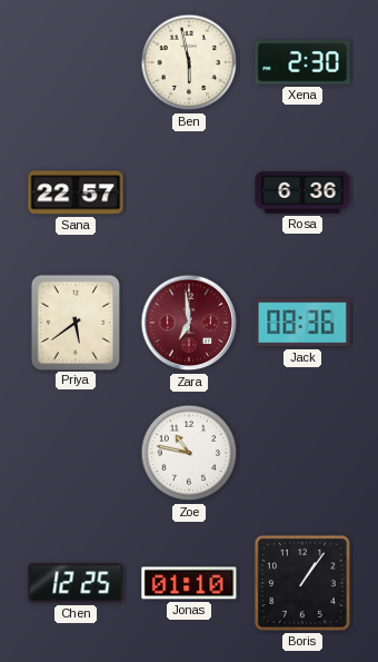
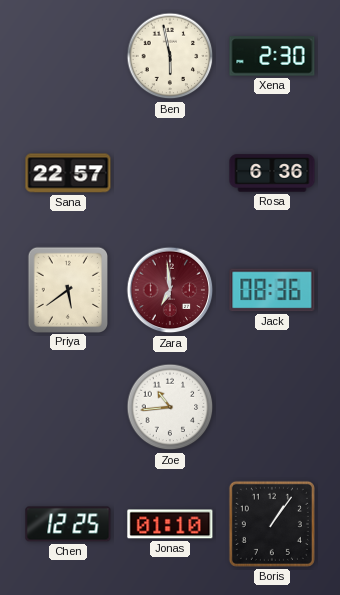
Zoe: 10:47 -> 10:44
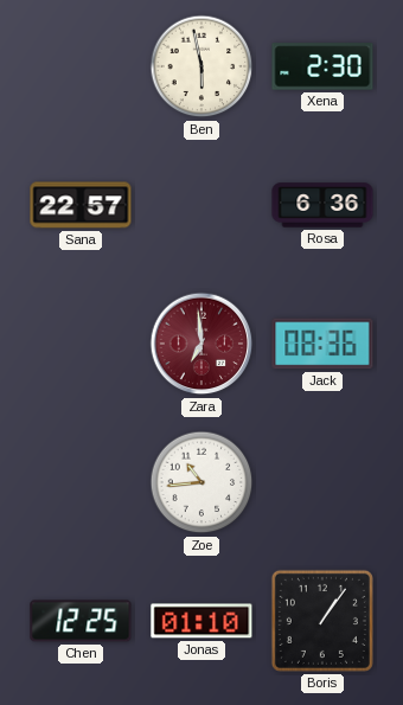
Priya: 5:39 -> none
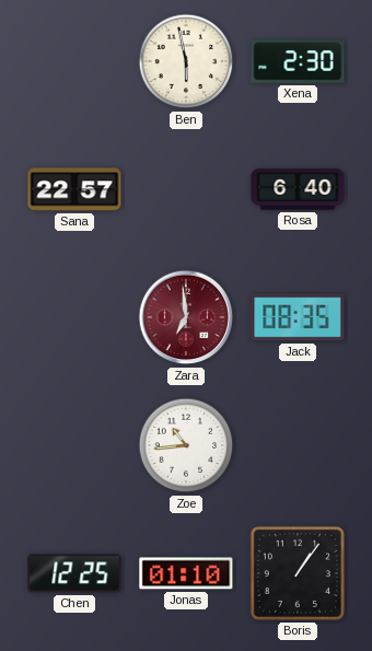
Rosa: 6:36 -> 6:40
Jack: 08:36 -> 08:35
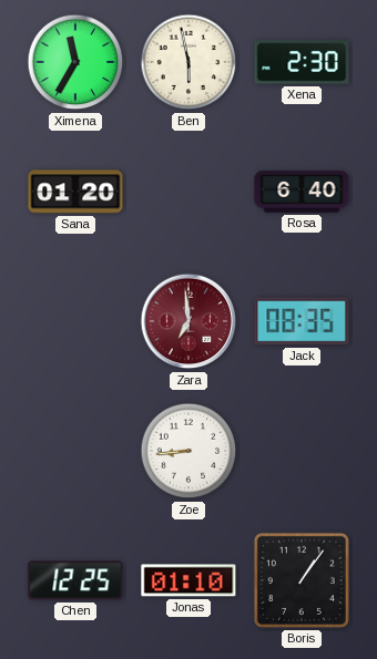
Ximena: none -> 11:35
Sana: 22:57 -> 01:20
Zoe: 10:44 -> 8:44
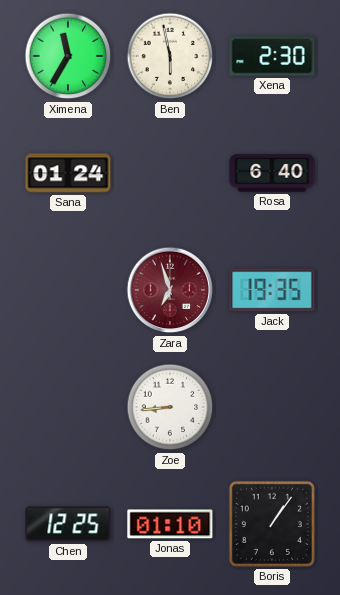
Sana: 01:20 -> 01:24
Zara: 6:59 -> 6:57
Jack: 08:35 -> 19:35
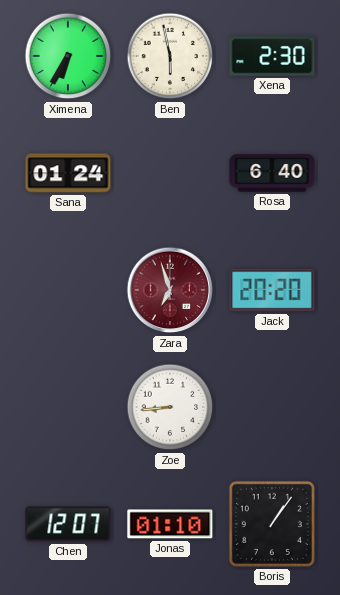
Ximena: 11:35 -> 6:35
Jack: 19:35 -> 20:20
Chen: 12:25 -> 12:07
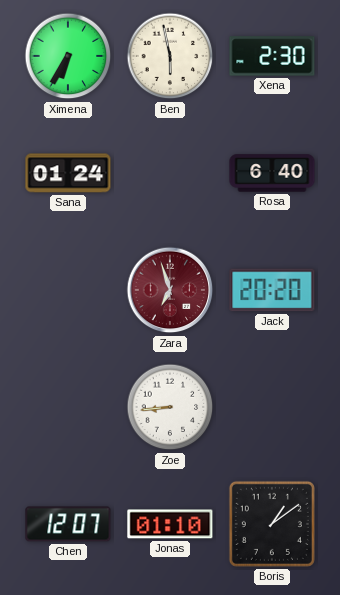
Boris: 1:06 -> 1:09
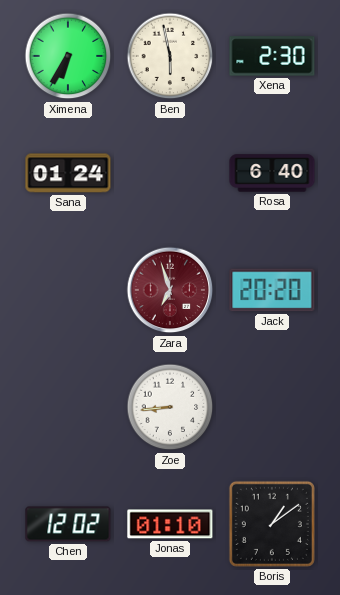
Chen: 12:07 -> 12:02
